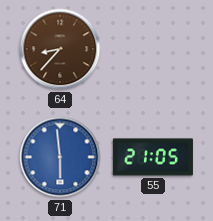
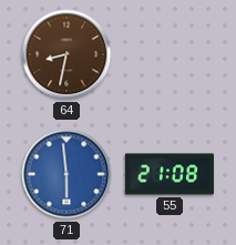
64: 8:37 -> 8:32
55: 21:05 -> 21:08
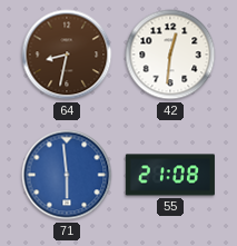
42: none -> 12:31
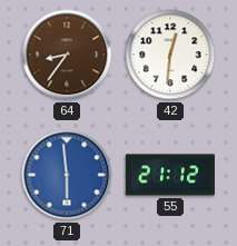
64: 8:32 -> 8:36
55: 21:08 -> 21:12
